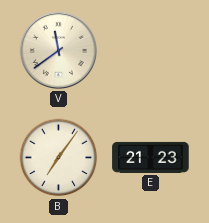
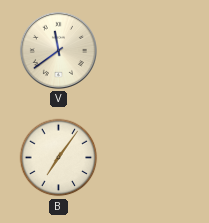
E: 21:23 -> none
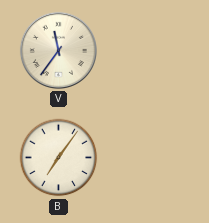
V: 11:39 -> 11:36
